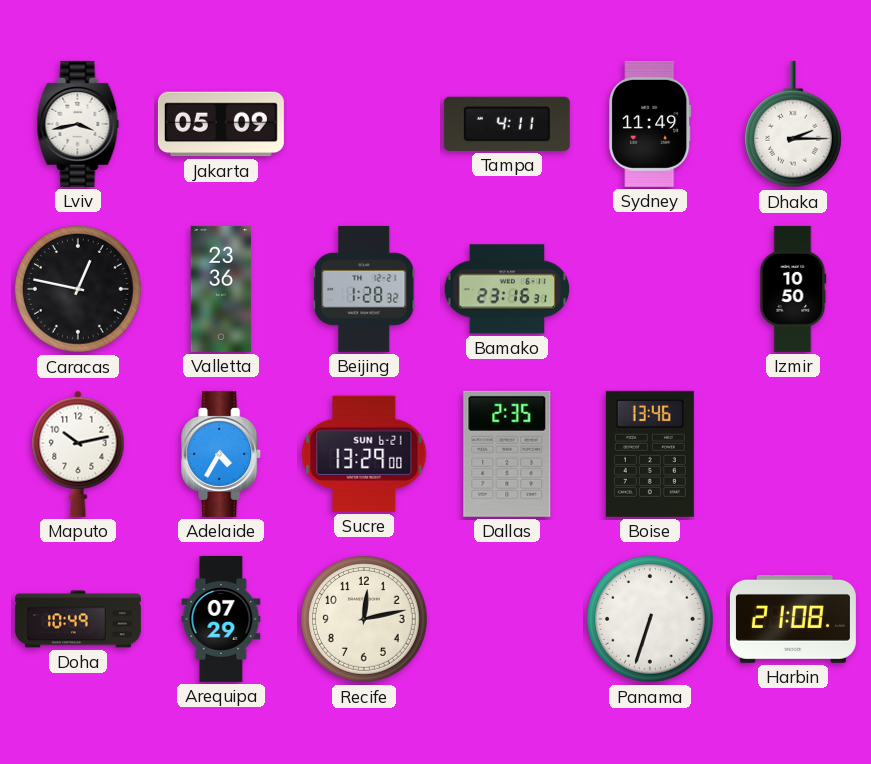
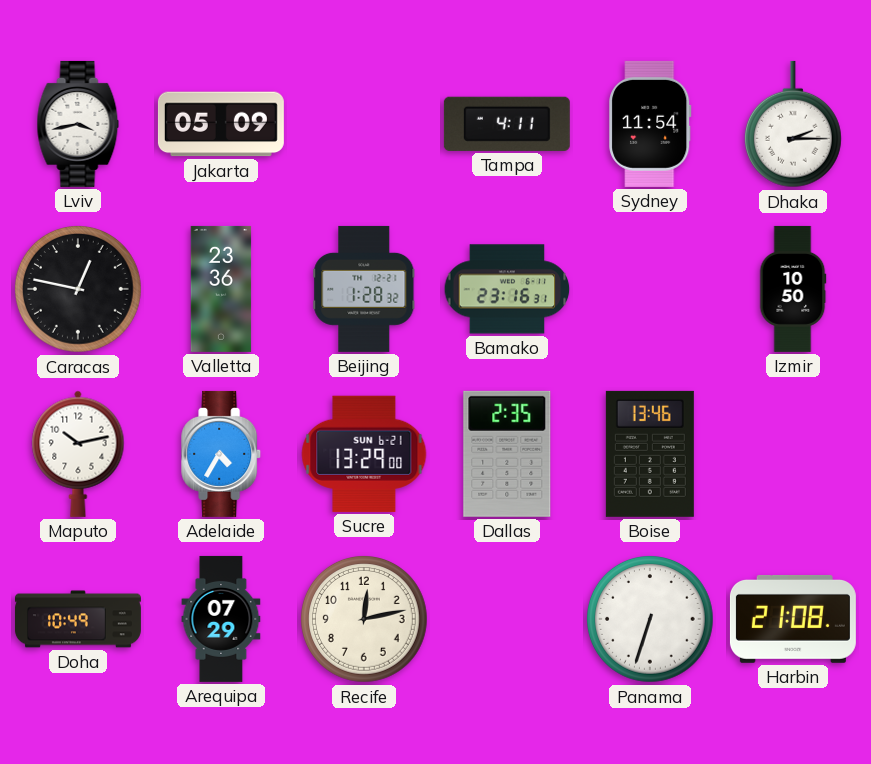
Sydney: 11:49 -> 11:54
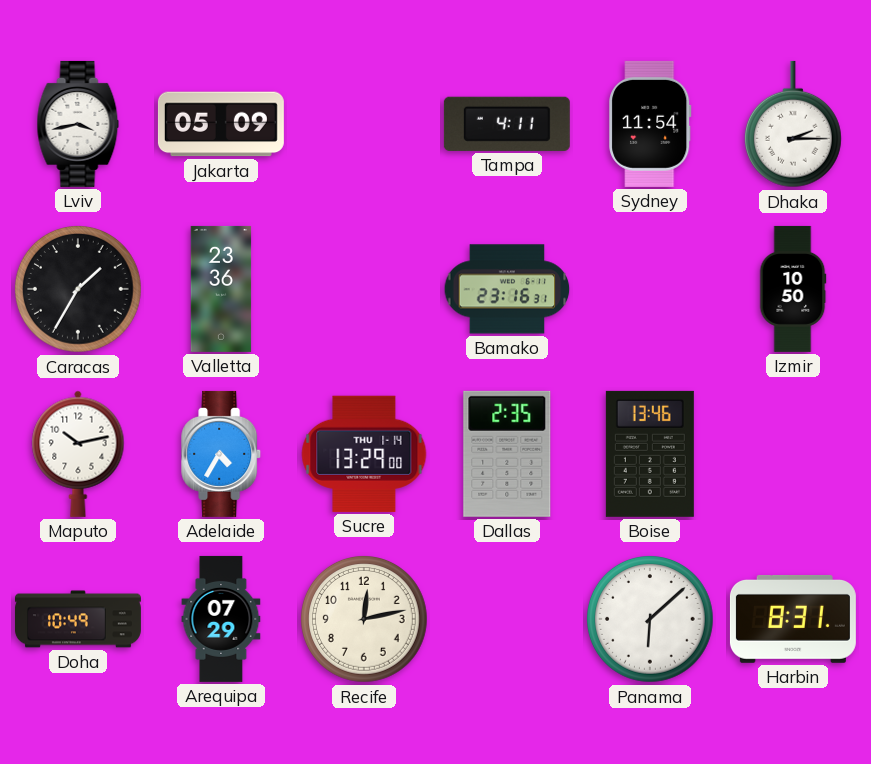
Caracas: 12:47 -> 1:35
Beijing: 1:28 -> none
Sucre date: SUN 6-21 -> THU 1-14
Panama: 6:33 -> 6:08
Harbin: 21:08 -> 8:31
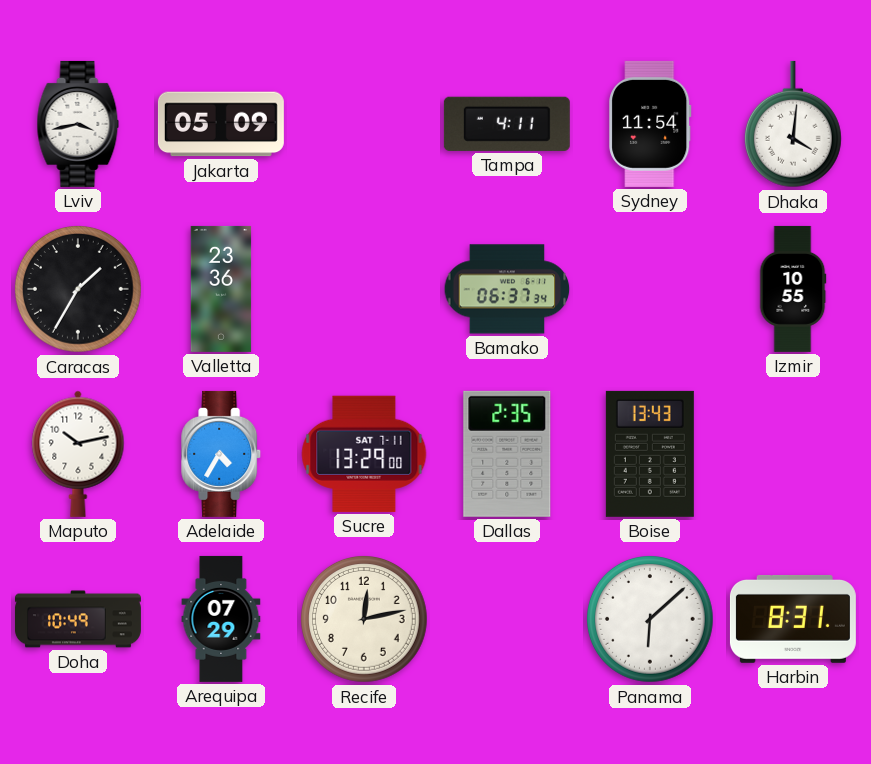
Dhaka: 2:15 -> 4:01
Bamako: 23:16 -> 06:37
Izmir: 10:50 -> 10:55
Sucre date: THU 1-14 -> SAT 7-11
Boise: 13:46 -> 13:43
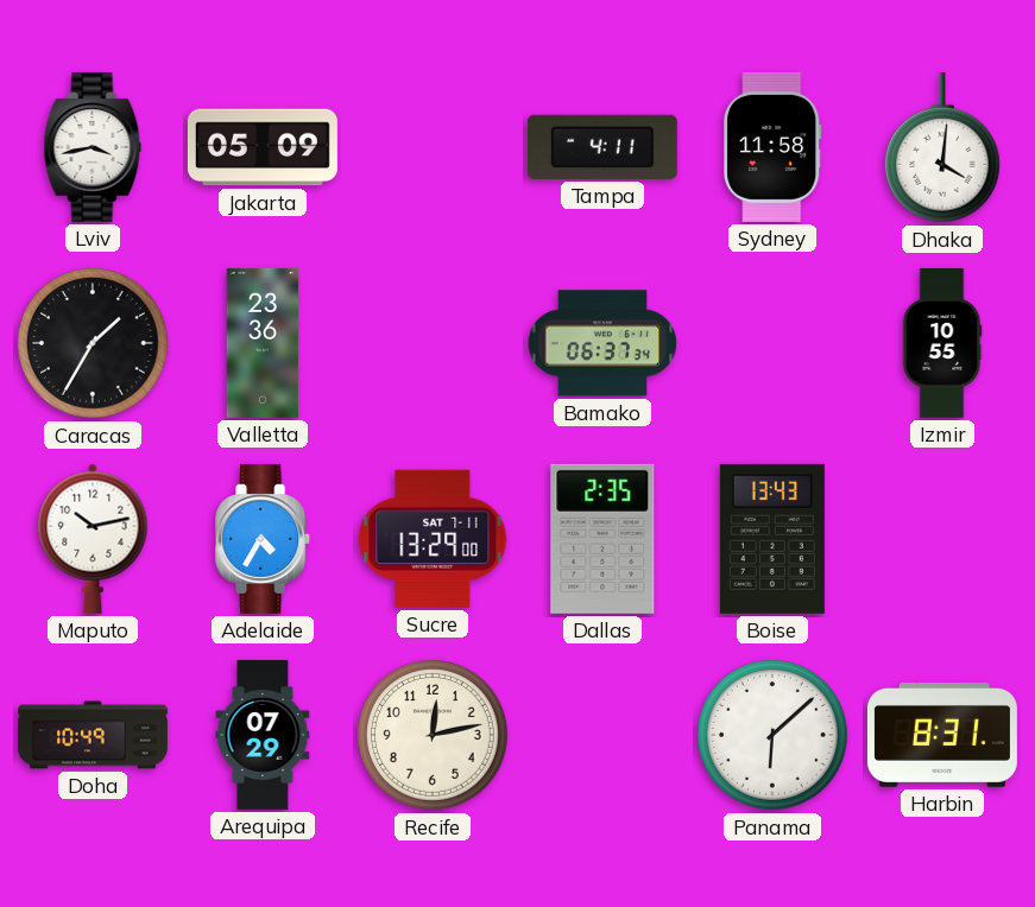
Sydney: 11:54 -> 11:58
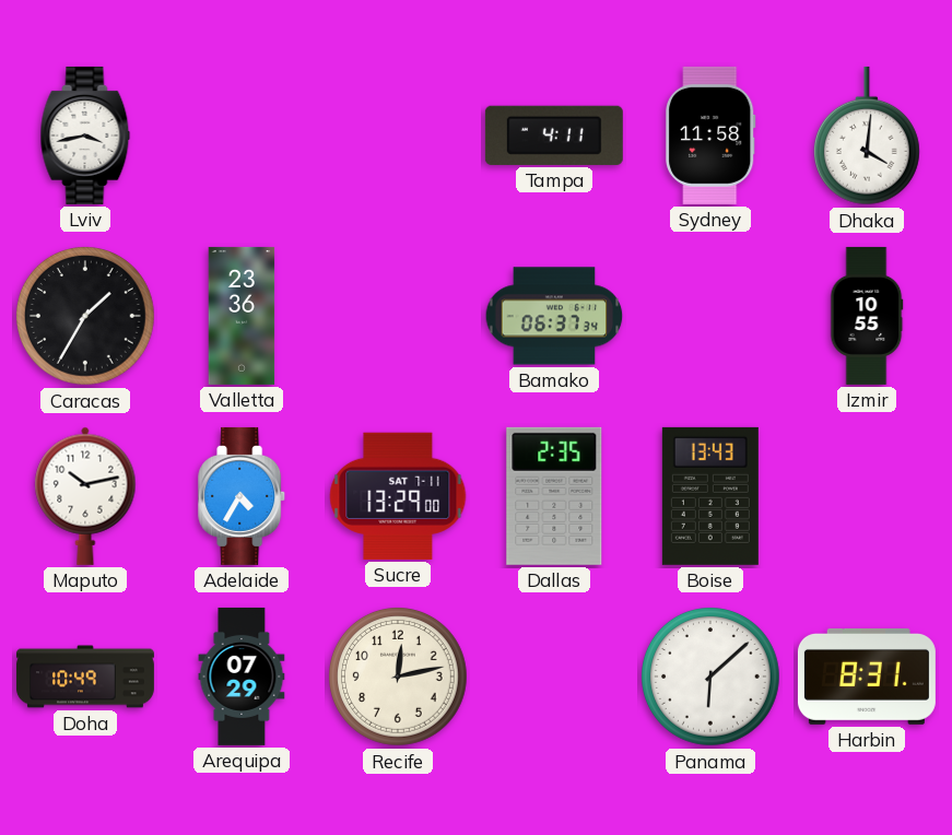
Jakarta: 05:09 -> none
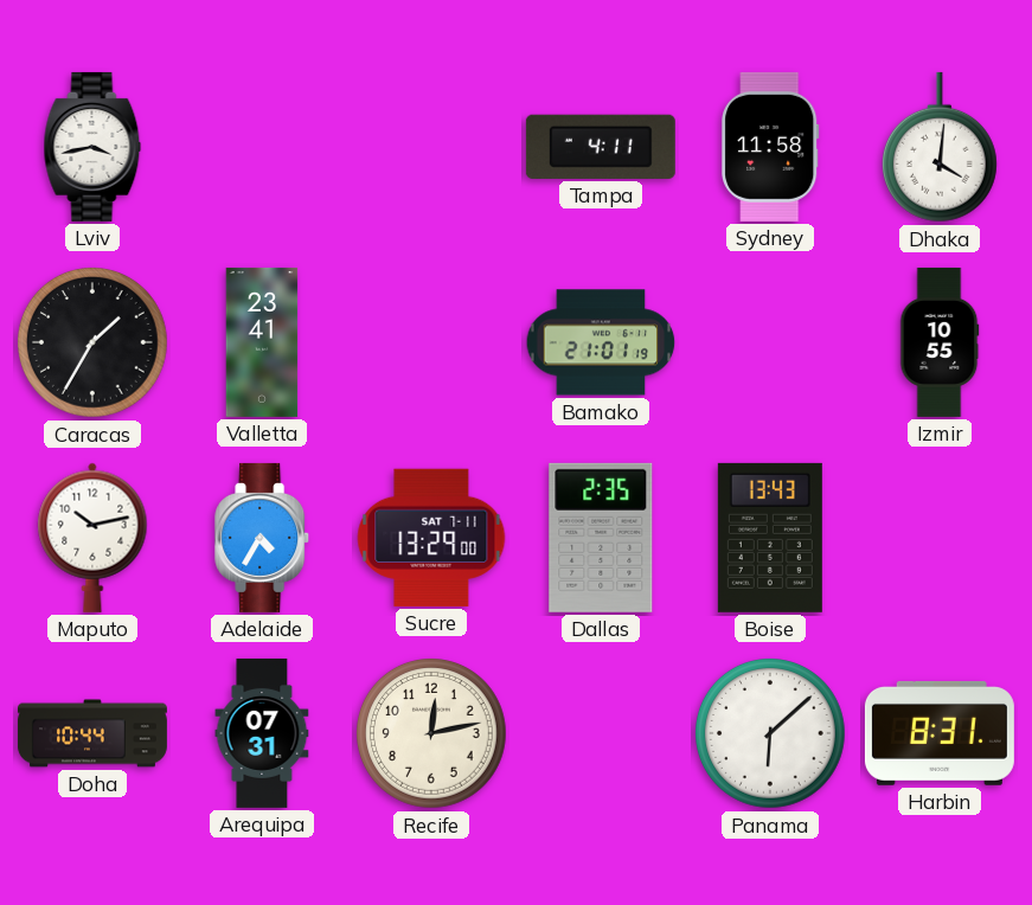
Valletta: 23:36 -> 23:41
Bamako: 06:37 -> 21:01
Doha: 10:49 -> 10:44
Arequipa: 07:29 -> 07:31
